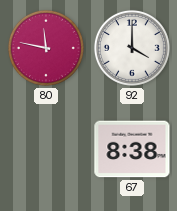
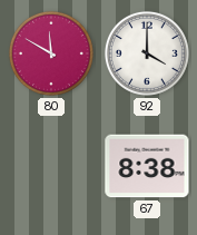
80: 11:47 -> 11:50
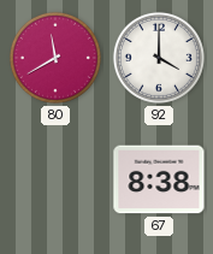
80: 11:50 -> 11:40
